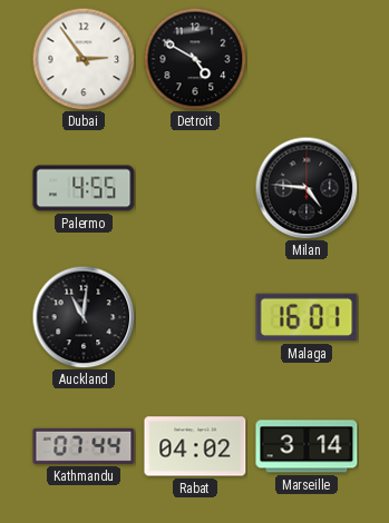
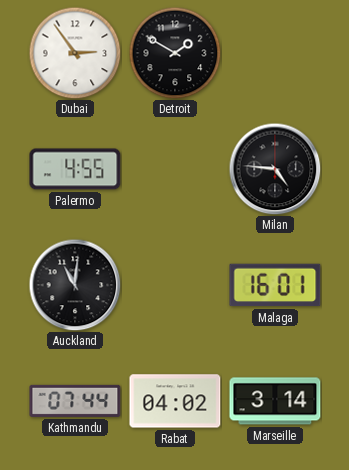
Detroit: 4:50 -> 1:50
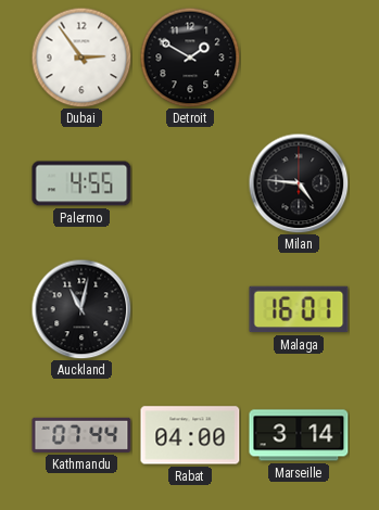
Auckland: 11:01 -> 11:02
Rabat: 04:02 -> 04:00
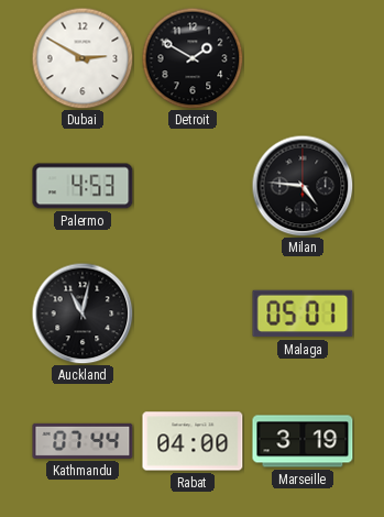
Dubai: 2:54 -> 2:50
Palermo: 4:55 -> 4:53
Malaga: 16:01 -> 05:01
Marseille: 3:14 -> 3:19
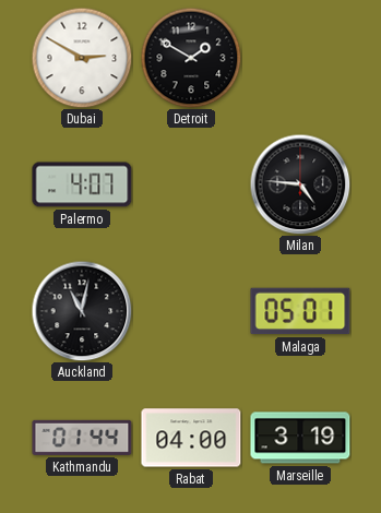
Palermo: 4:53 -> 4:07
Kathmandu: 07:44 -> 01:44
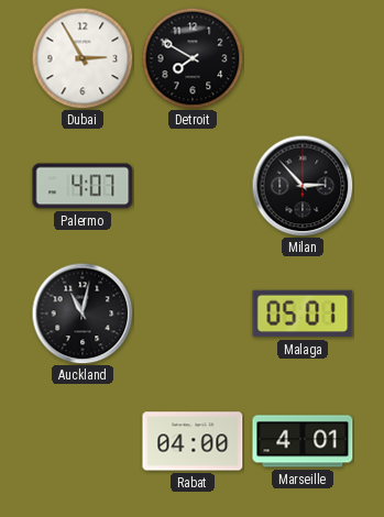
Dubai: 2:50 -> 2:55
Detroit: 1:50 -> 7:50
Milan: 4:46 -> 2:53
Kathmandu: 01:44 -> none
Marseille: 3:19 -> 4:01
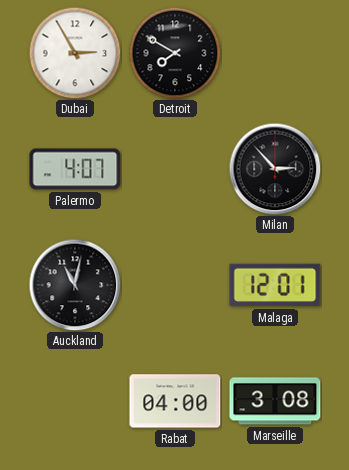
Malaga: 05:01 -> 12:01
Marseille: 4:01 -> 3:08
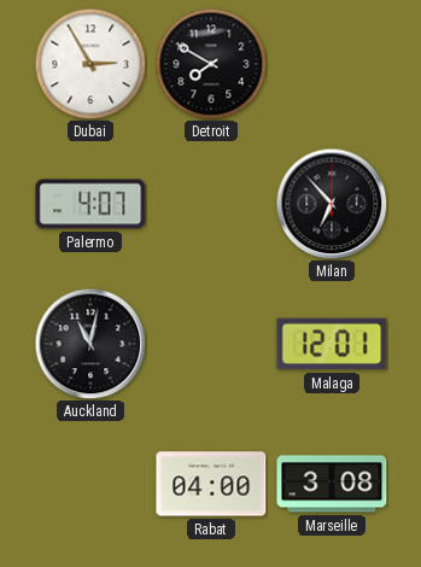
Milan: 2:53 -> 6:53
